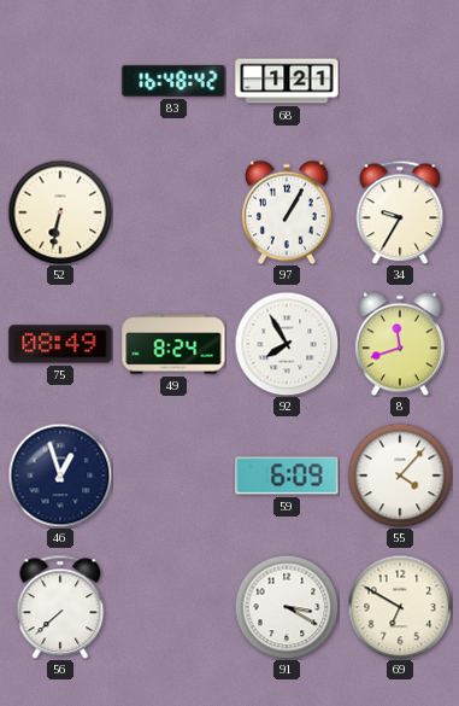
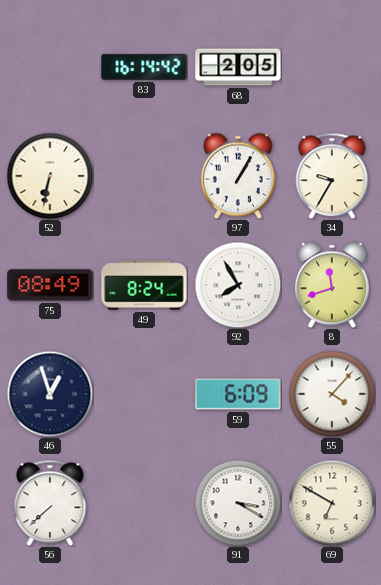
83: 16:48 -> 16:14
68: 1:21 -> 2:05
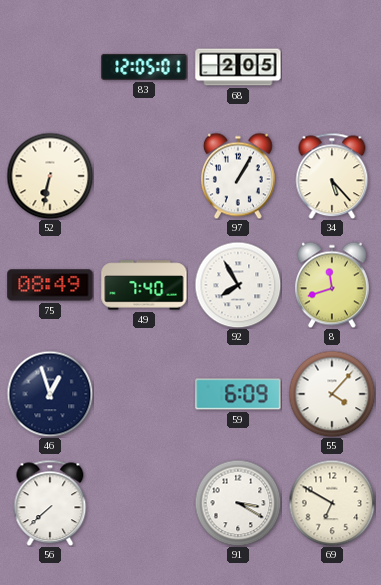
83: 16:14 -> 12:05
34: 9:35 -> 5:23
49: 8:24 -> 7:40
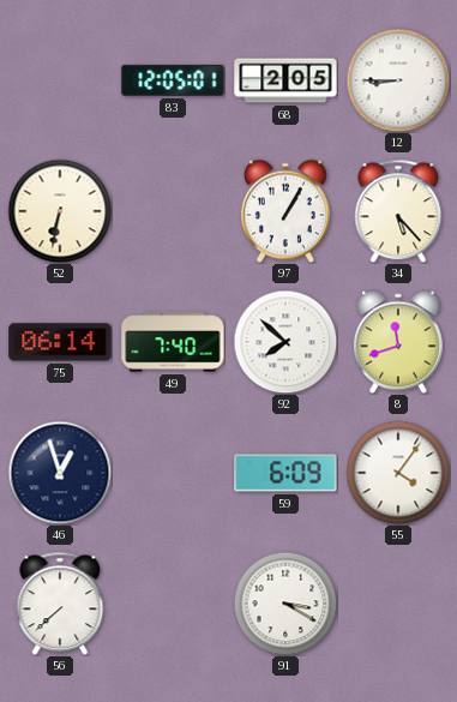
12: none -> 8:45
75: 08:49 -> 06:14
92: 7:55 -> 7:52
55: 4:07 -> 4:06
69: 6:50 -> none
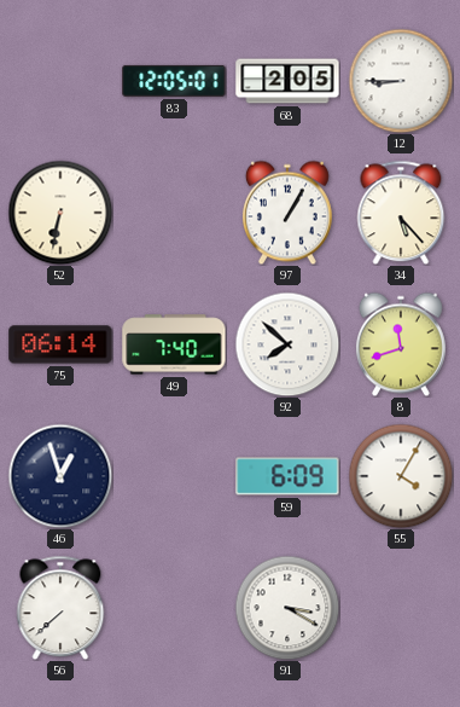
55: 4:06 -> 4:05
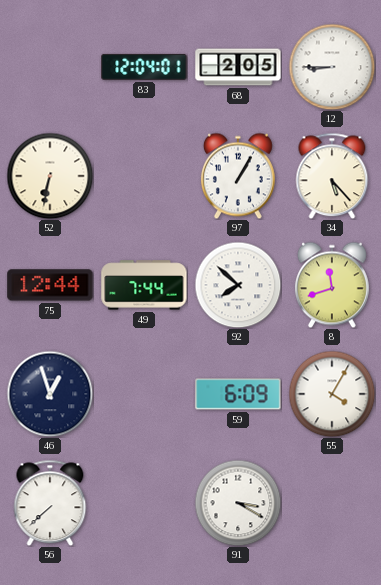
83: 12:05 -> 12:04
75: 06:14 -> 12:44
49: 7:40 -> 7:44
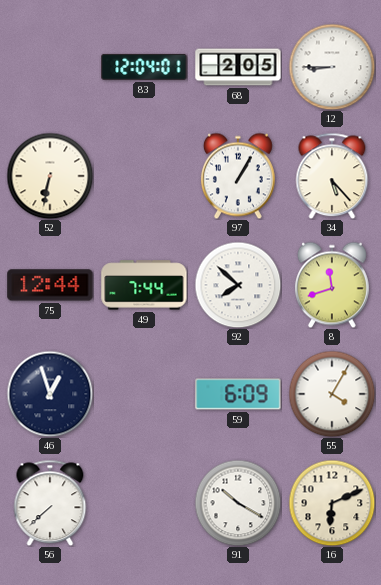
91: 3:20 -> 10:20
16: none -> 6:11
